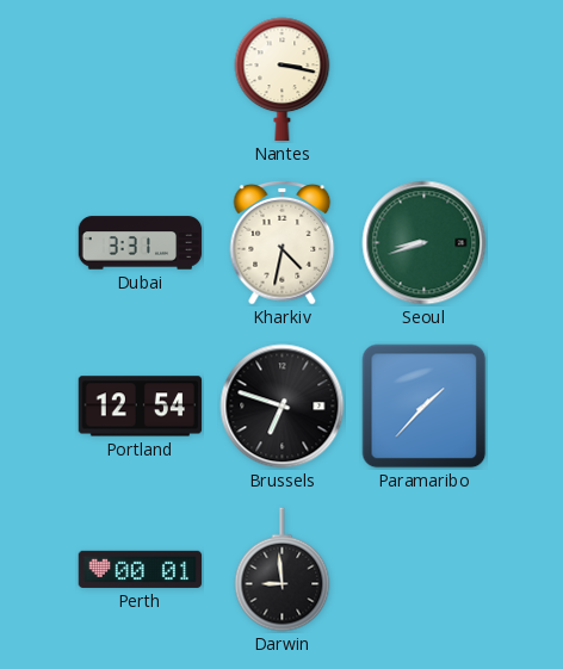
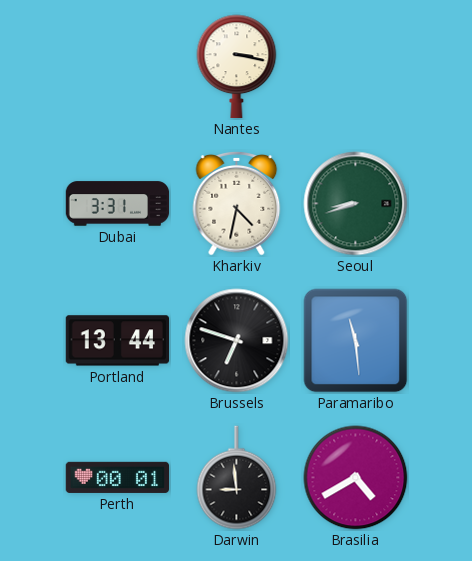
Portland: 12:54 -> 13:44
Paramaribo: 1:37 -> 11:29
Brasilia: none -> 4:40
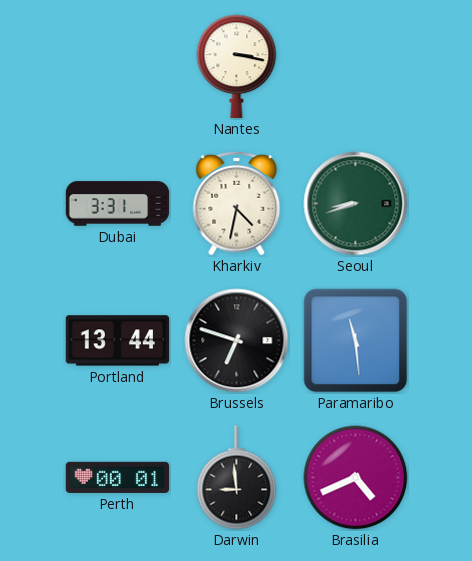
Brasilia: 4:40 -> 4:41
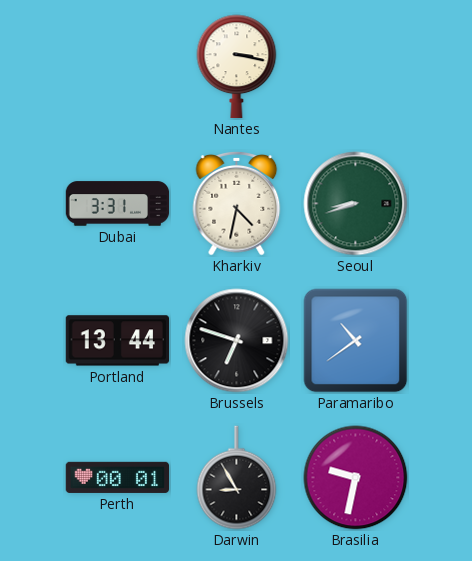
Paramaribo: 11:29 -> 10:39
Darwin: 8:59 -> 8:55
Brasilia: 4:41 -> 9:32
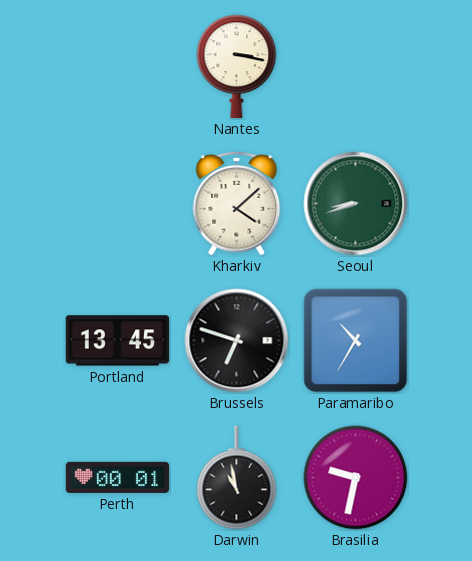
Dubai: 3:31 -> none
Kharkiv: 4:32 -> 4:08
Portland: 13:44 -> 13:45
Paramaribo: 10:39 -> 10:35
Darwin: 8:55 -> 10:58
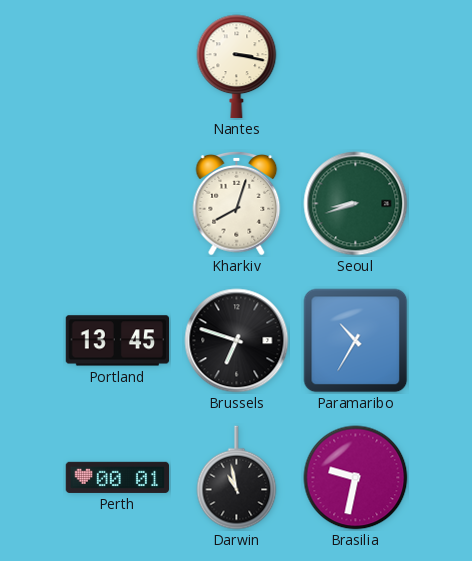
Kharkiv: 4:08 -> 8:03
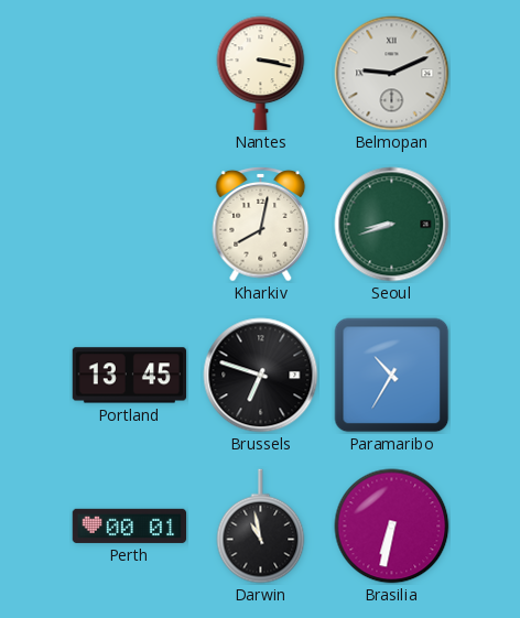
Belmopan: none -> 9:11
Kharkiv: 8:03 -> 8:02
Brasilia: 9:32 -> 6:32
